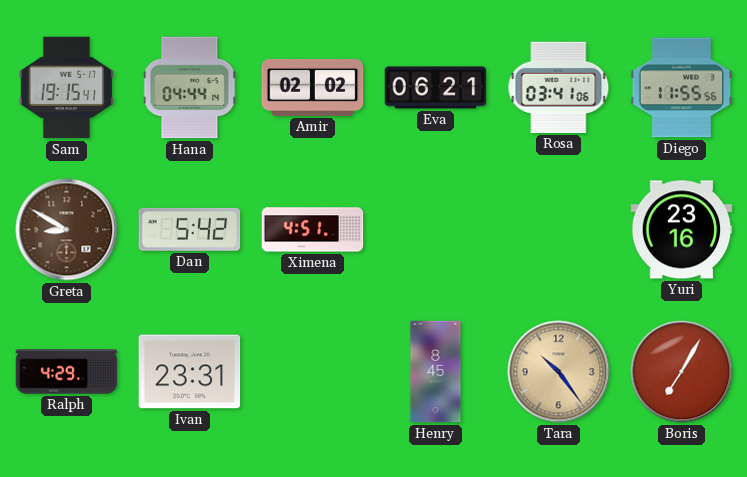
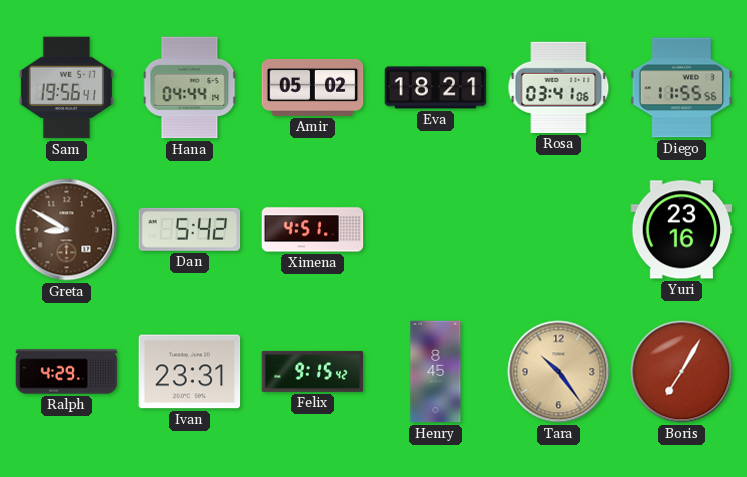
Sam: 19:15 -> 19:56
Amir: 02:02 -> 05:02
Eva: 06:21 -> 18:21
Felix: none -> 9:15
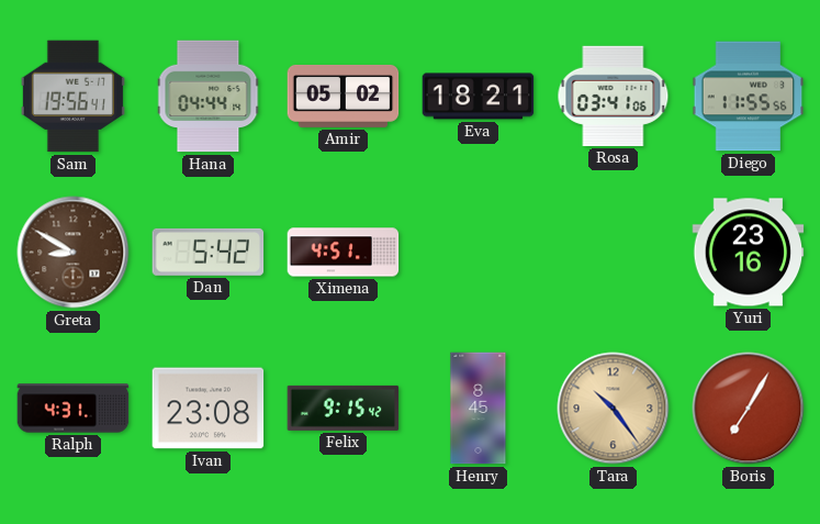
Ralph: 4:29 -> 4:31
Ivan: 23:31 -> 23:08
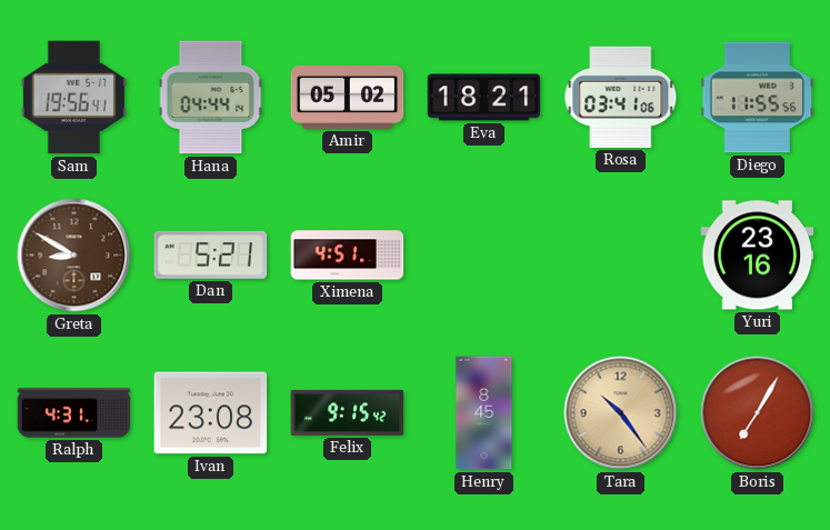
Dan: 5:42 -> 5:21
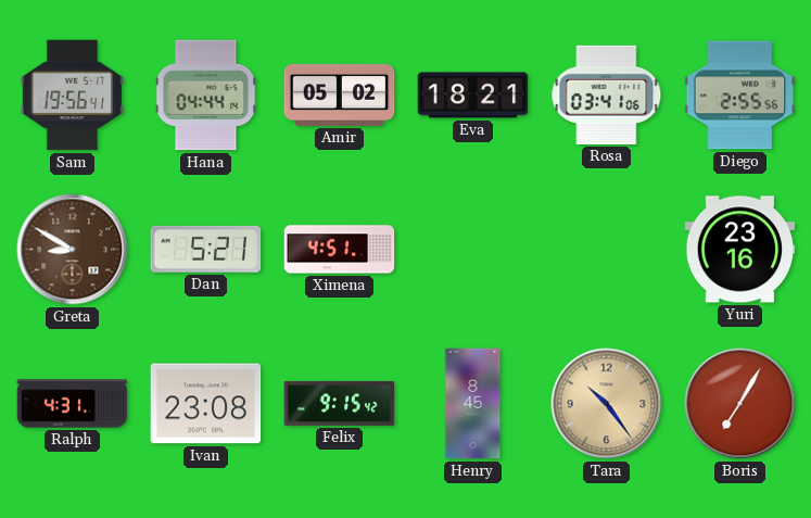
Diego: 11:55 -> 2:55
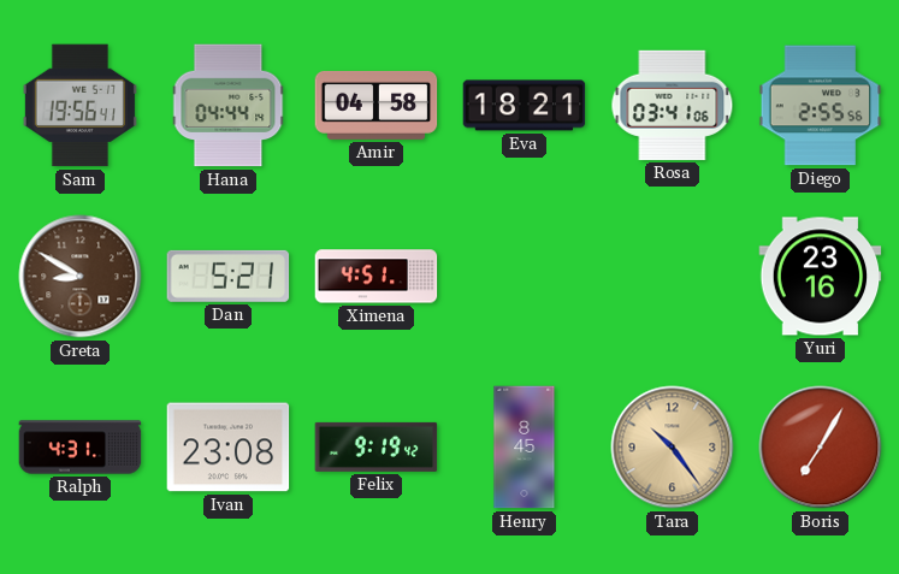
Amir: 05:02 -> 04:58
Felix: 9:15 -> 9:19
